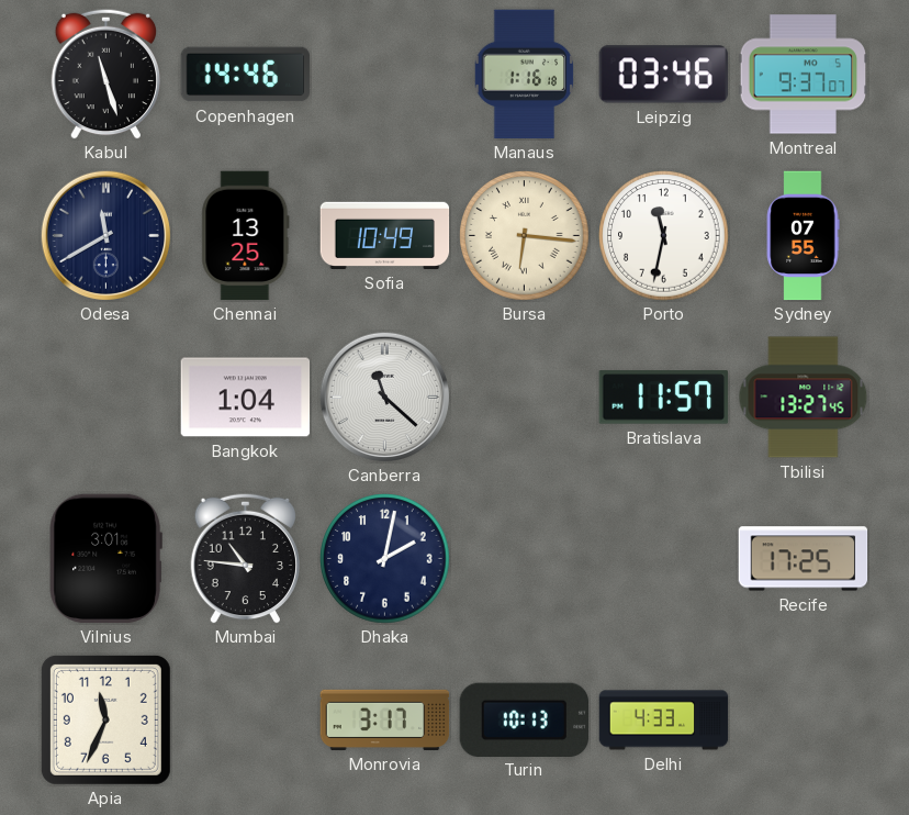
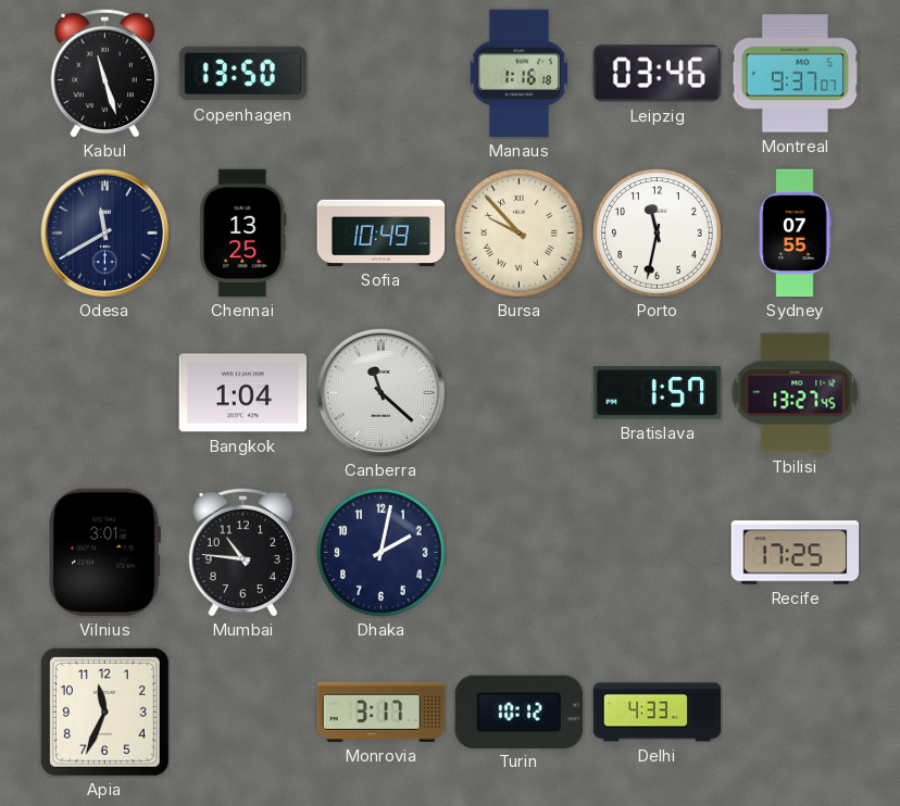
Copenhagen: 14:46 -> 13:50
Bursa: 6:16 -> 9:53
Bratislava: 11:57 -> 1:57
Turin: 10:13 -> 10:12
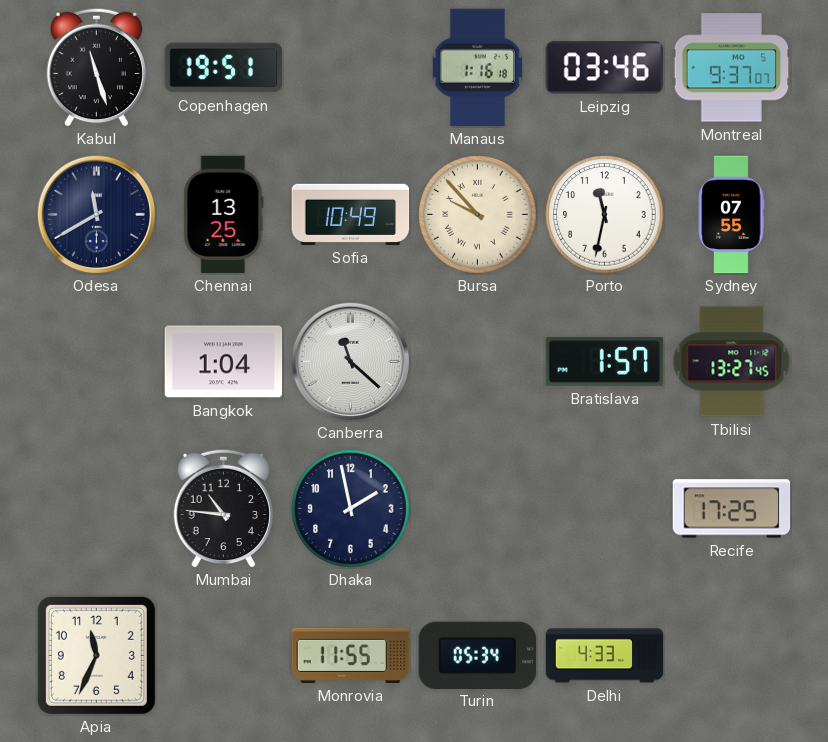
Copenhagen: 13:50 -> 19:51
Vilnius: 3:01 -> none
Dhaka: 2:02 -> 1:58
Monrovia: 3:17 -> 11:55
Turin: 10:12 -> 05:34
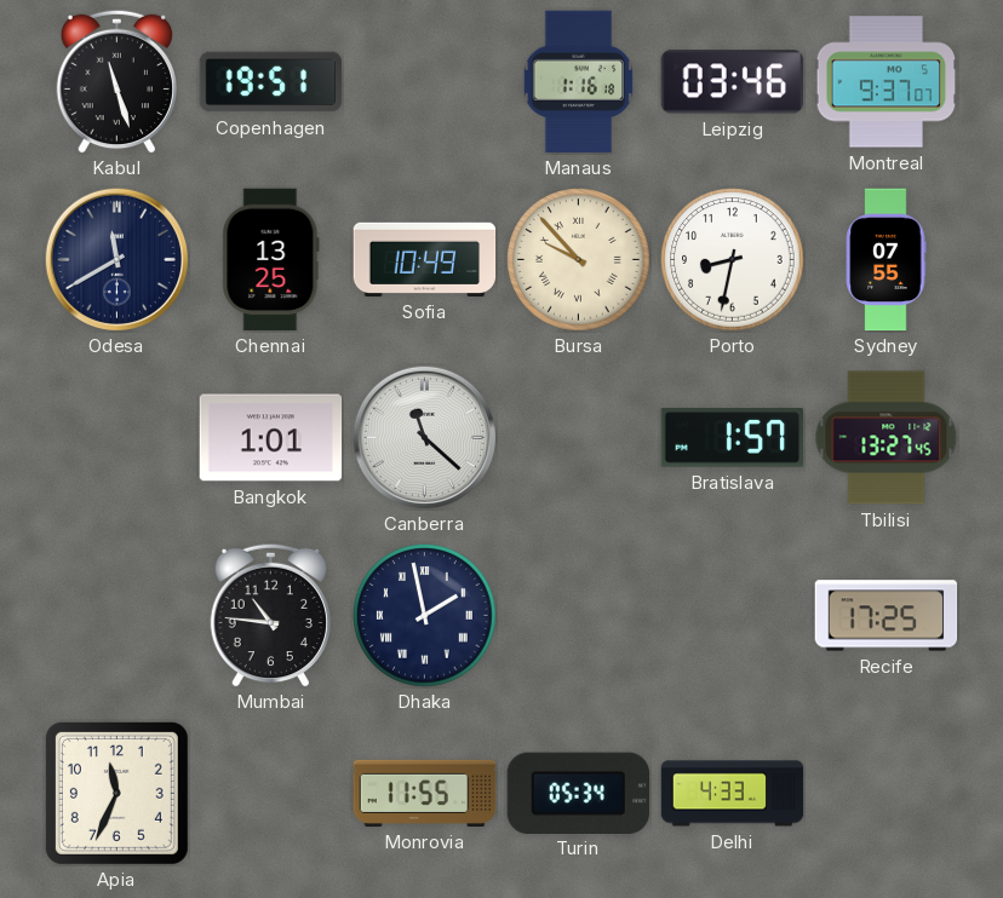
Porto: 11:32 -> 8:32
Bangkok: 1:04 -> 1:01
Dhaka numerals: Arabic -> Roman
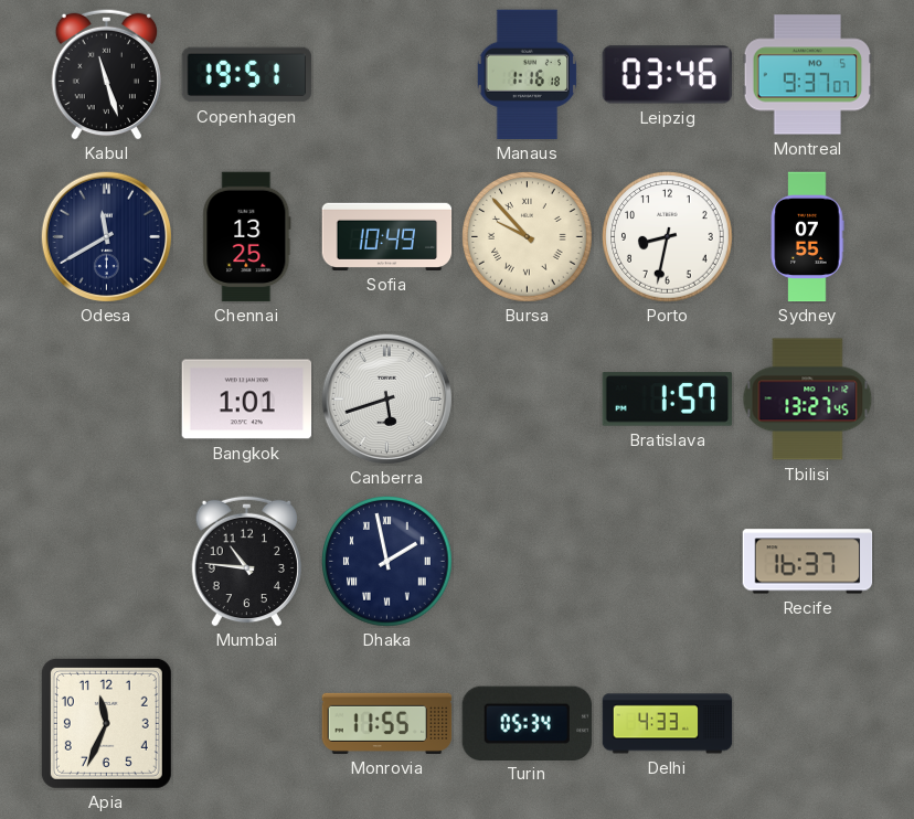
Canberra: 11:22 -> 5:42
Recife: 17:25 -> 16:37
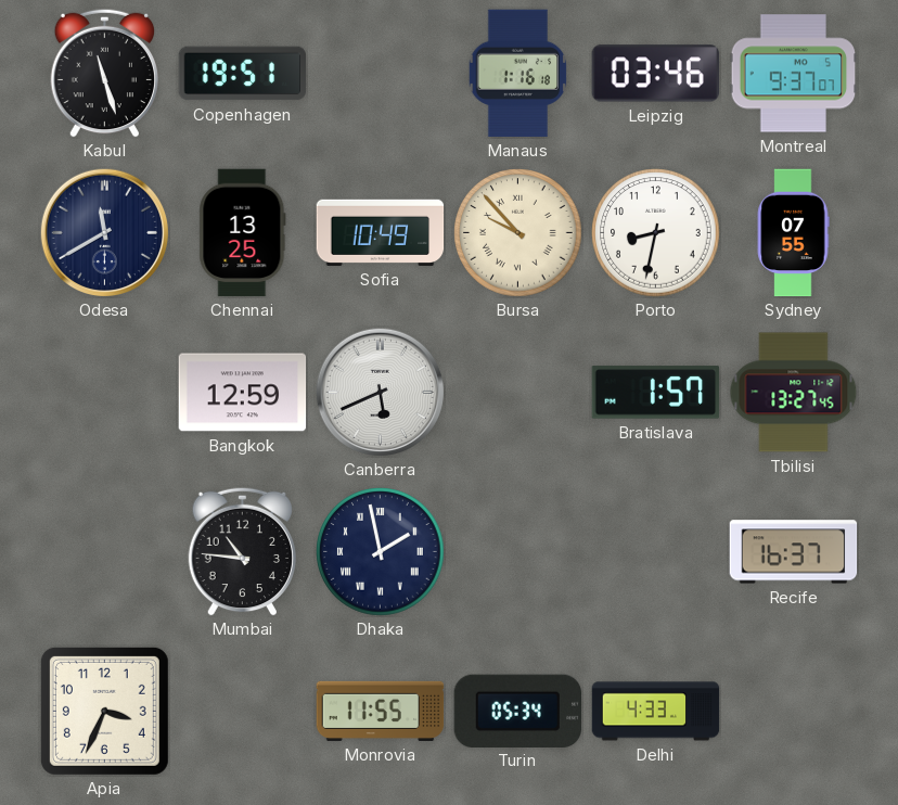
Bangkok: 1:01 -> 12:59
Canberra: 5:42 -> 5:41
Apia: 11:34 -> 3:34
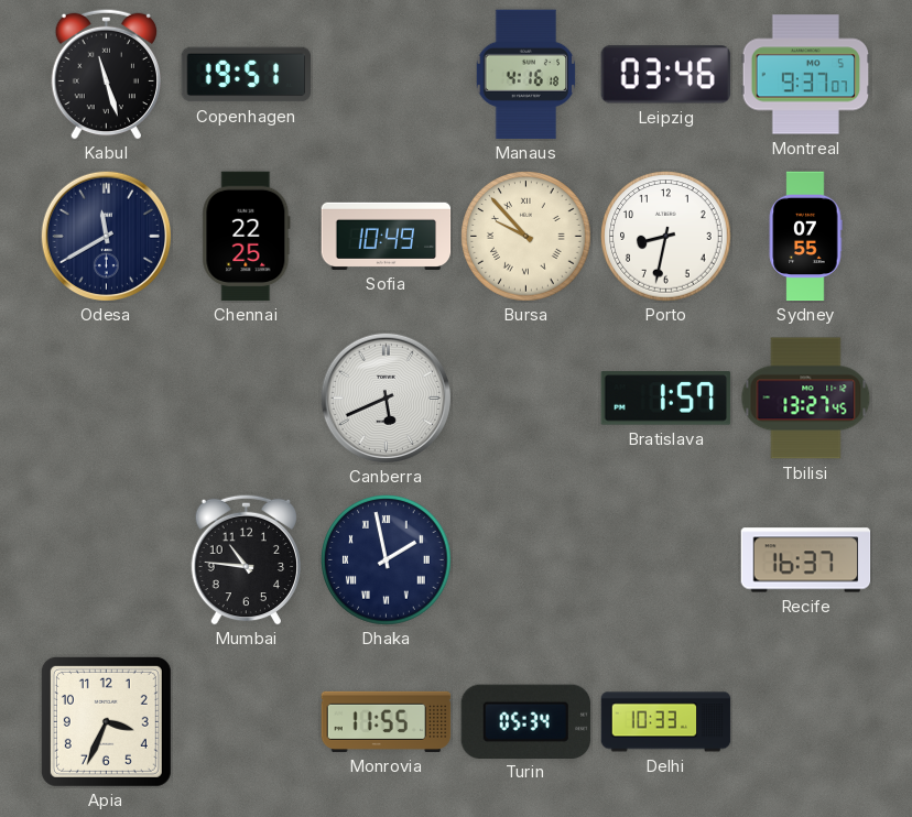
Manaus: 1:16 -> 4:16
Chennai: 13:25 -> 22:25
Bangkok: 12:59 -> none
Delhi: 4:33 -> 10:33
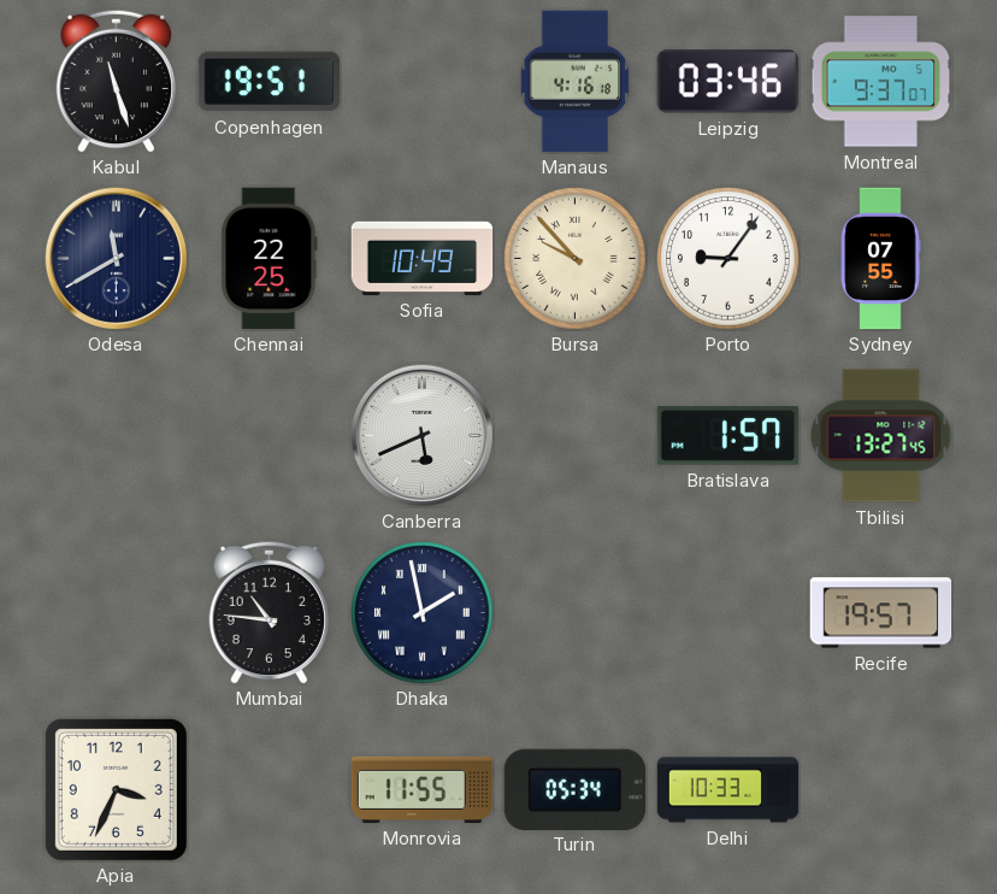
Porto: 8:32 -> 9:06
Recife: 16:37 -> 19:57
